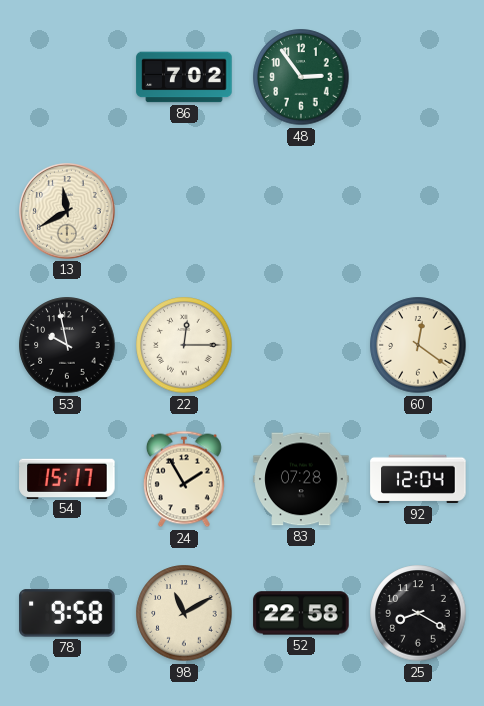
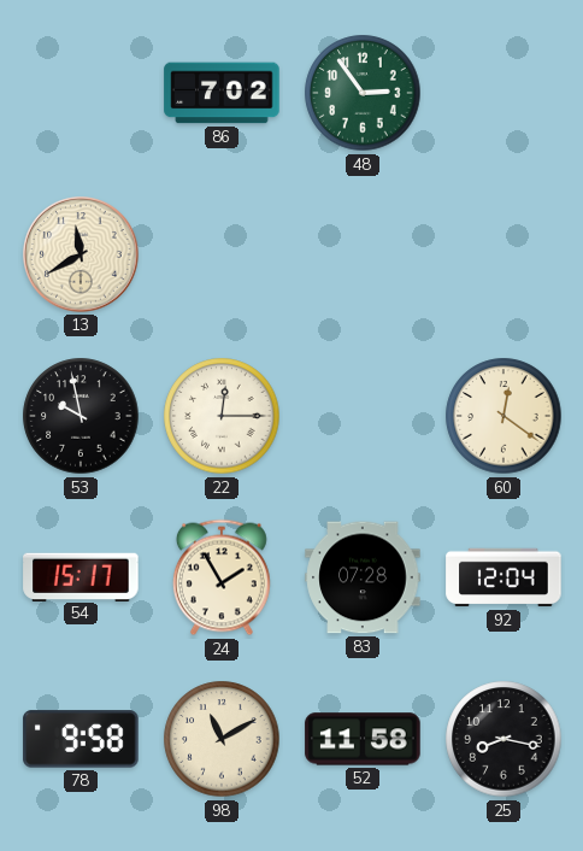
52: 22:58 -> 11:58
25: 8:20 -> 8:17
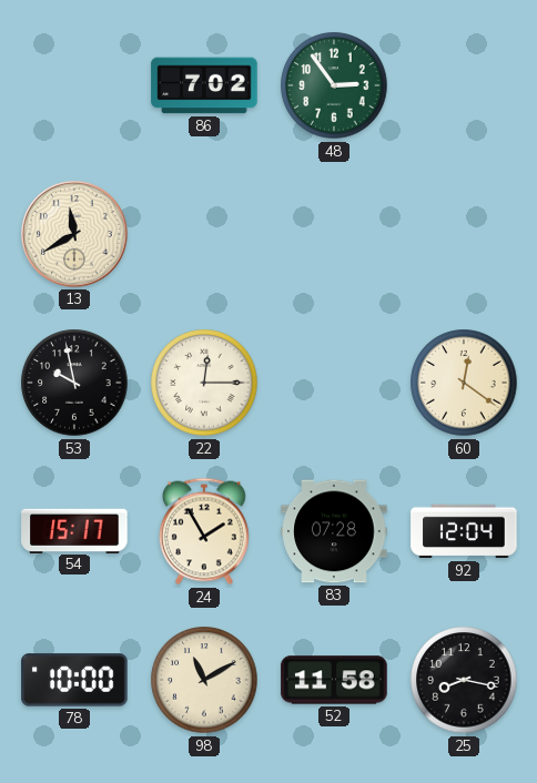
78: 9:58 -> 10:00
